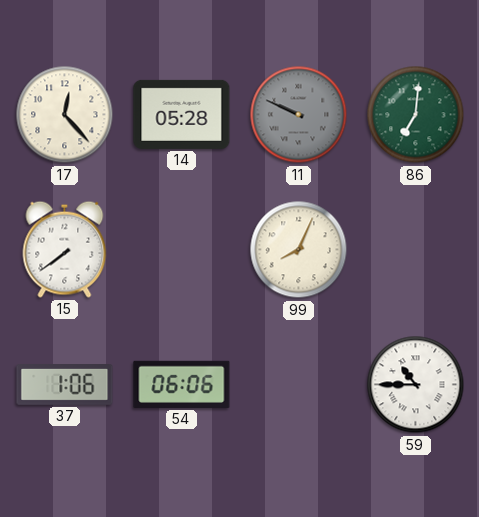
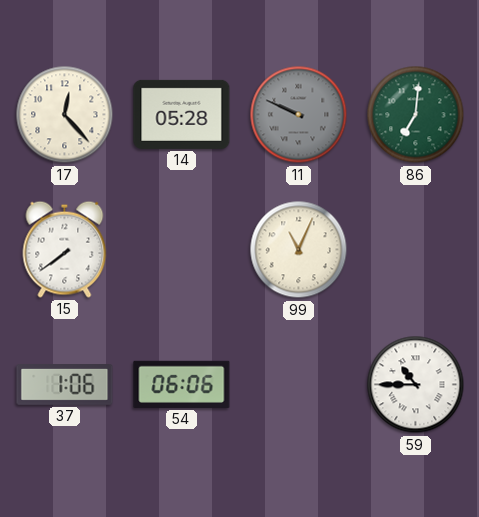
99: 8:04 -> 11:04
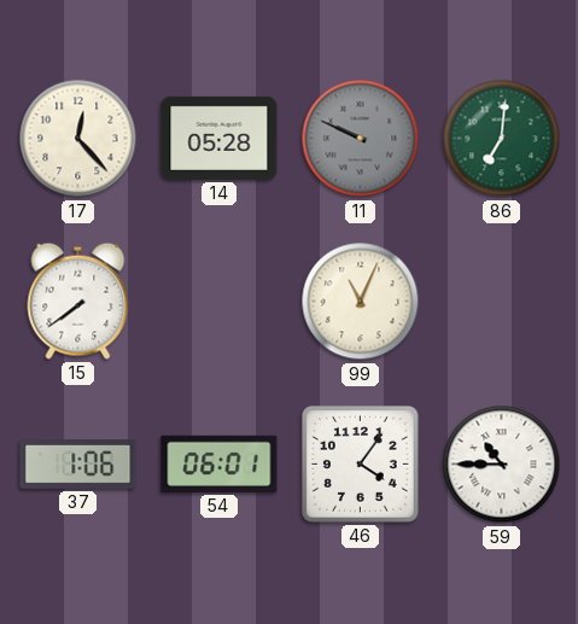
54: 06:06 -> 06:01
46: none -> 4:06
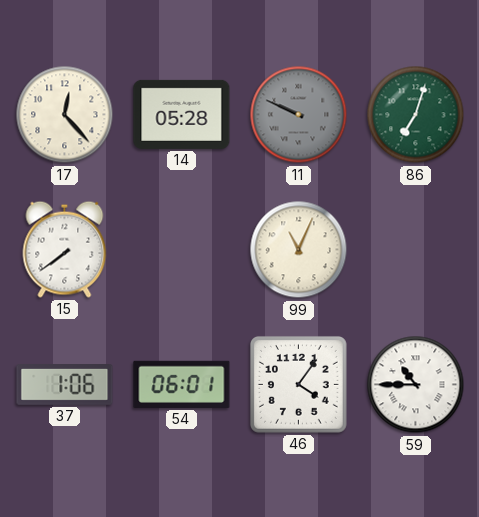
86: 7:01 -> 7:03
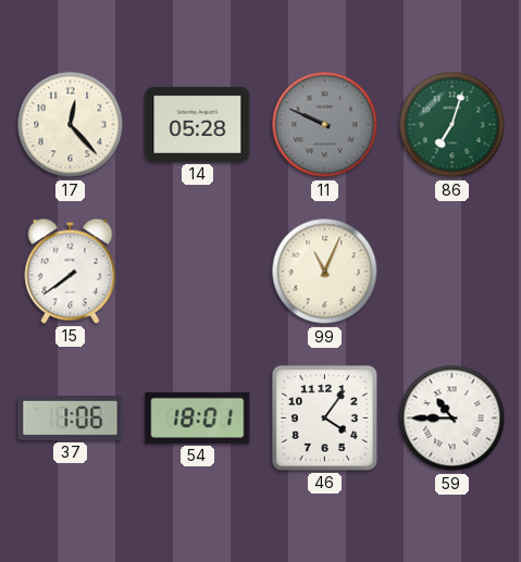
54: 06:01 -> 18:01
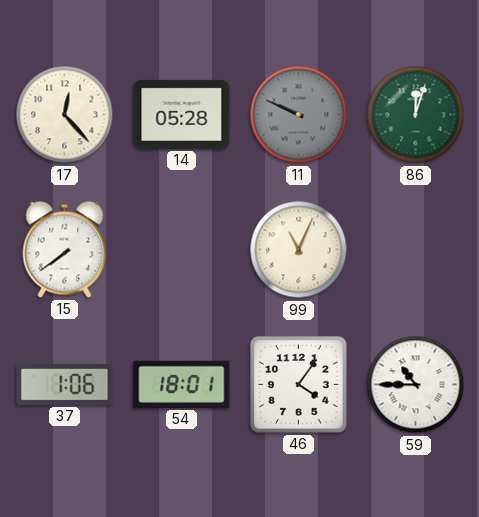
86: 7:03 -> 12:03
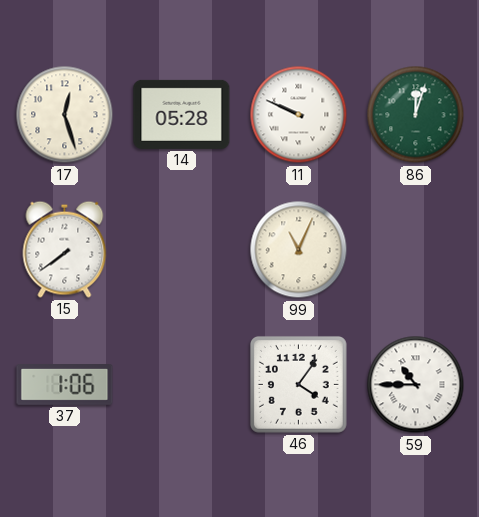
17: 12:23 -> 12:27
11 dial: grey -> white
54: 18:01 -> none
